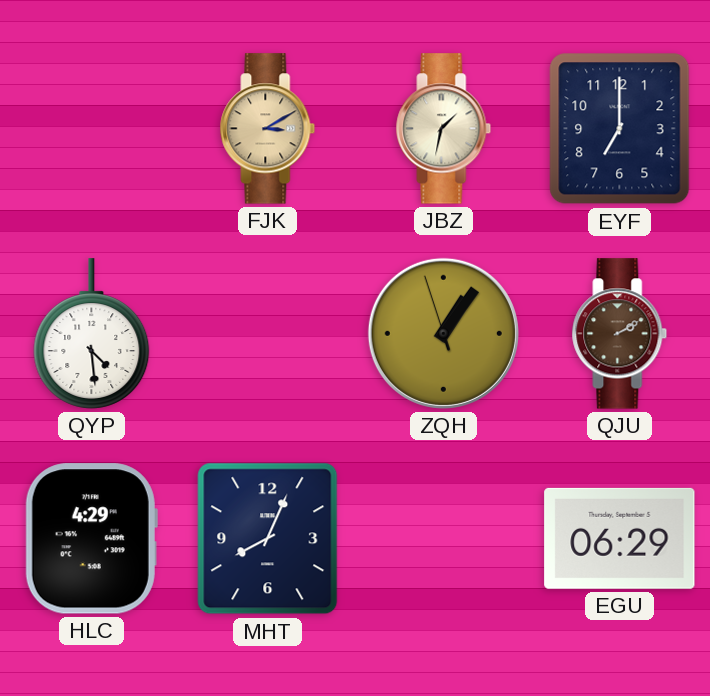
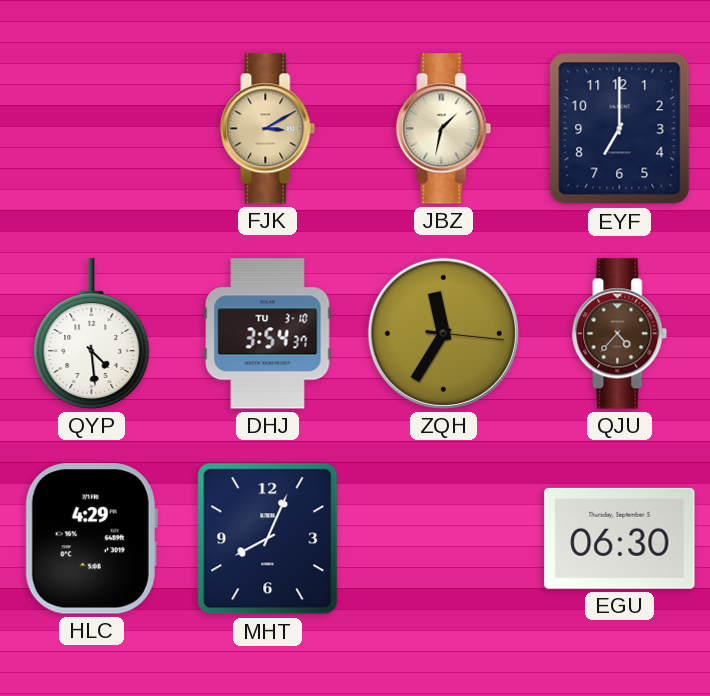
DHJ: none -> 3:54
ZQH: 1:05 -> 11:35
QJU: 2:10 -> 4:37
EGU: 06:29 -> 06:30
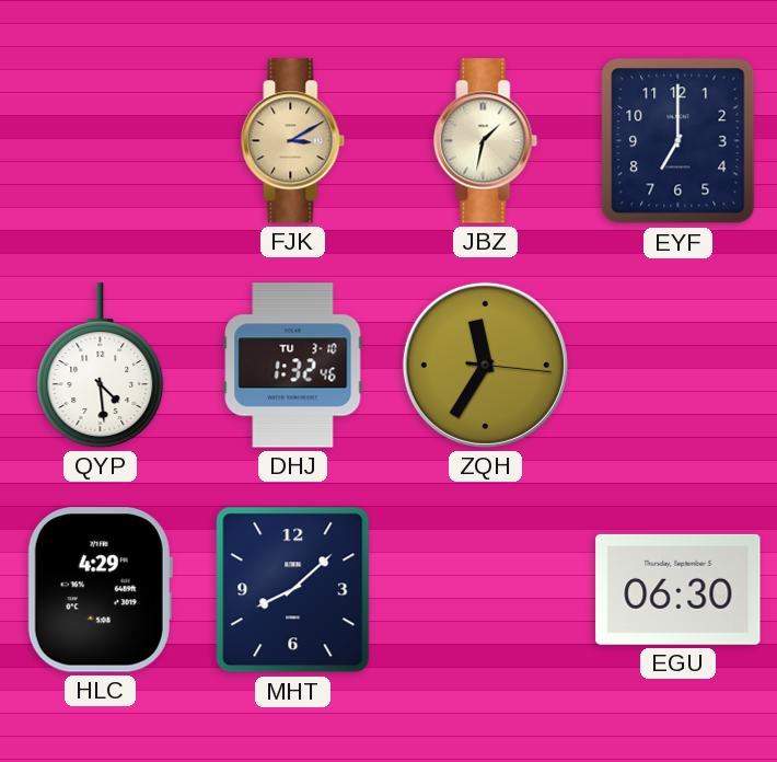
DHJ: 3:54 -> 1:32
QJU: 4:37 -> none
MHT: 8:04 -> 8:08
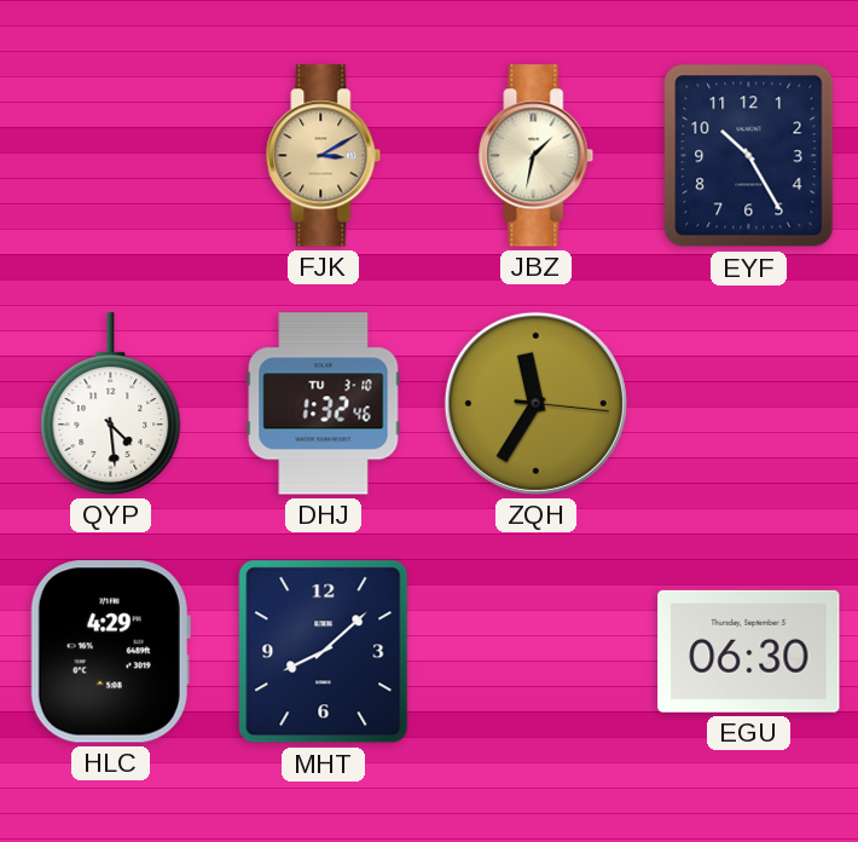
EYF: 7:00 -> 10:25
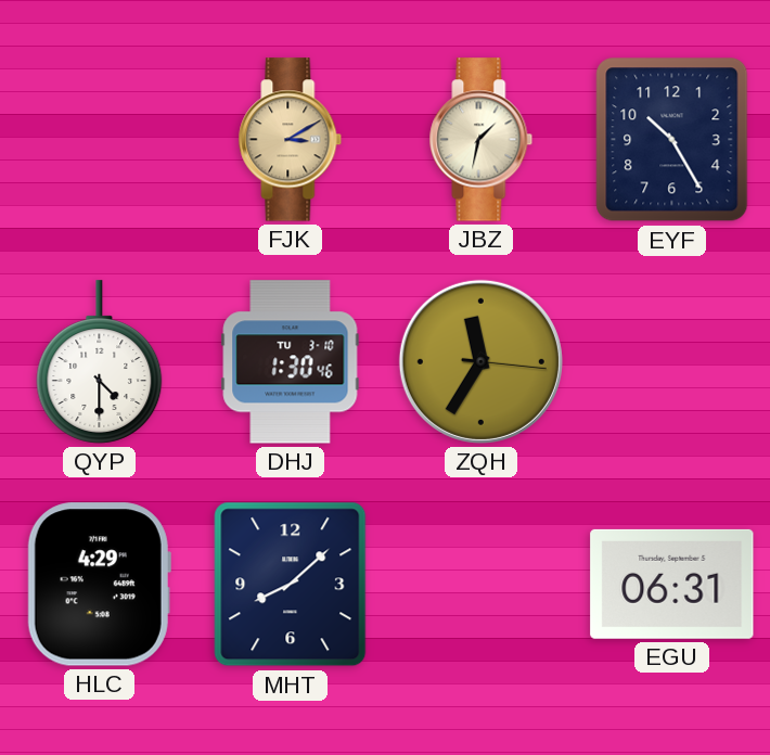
QYP: 4:29 -> 4:30
DHJ: 1:32 -> 1:30
EGU: 06:30 -> 06:31
